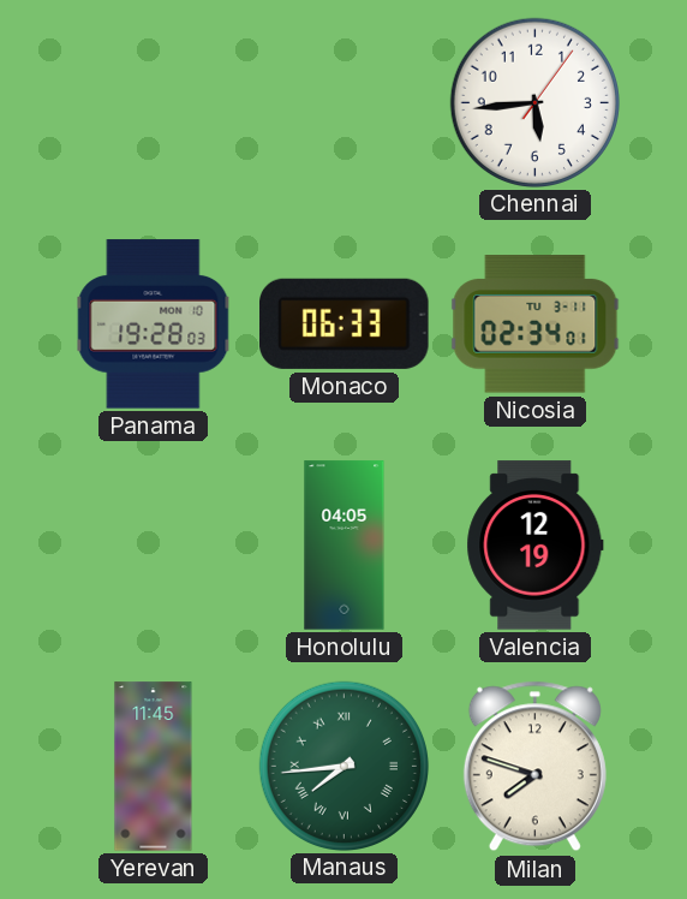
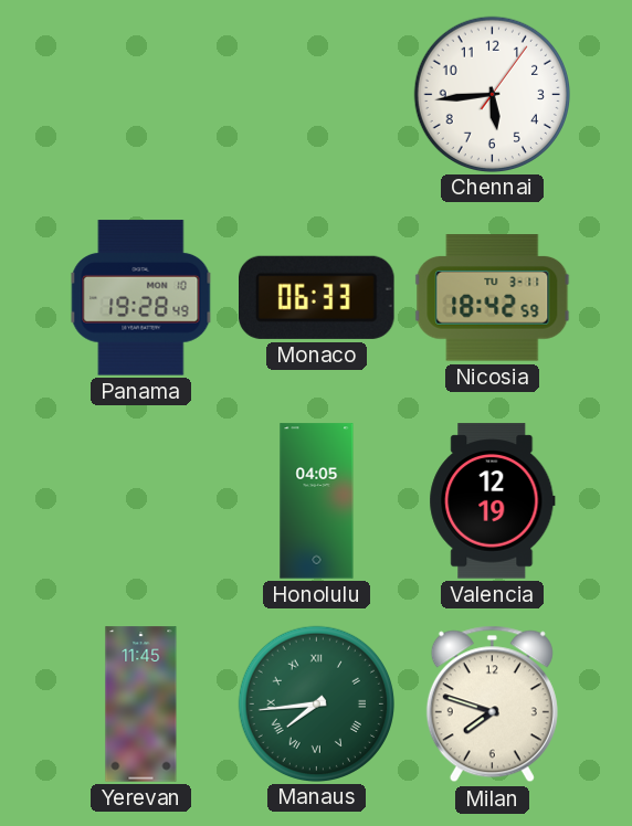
Panama: 19:28:03 -> 19:28:49
Nicosia: 02:34 -> 18:42
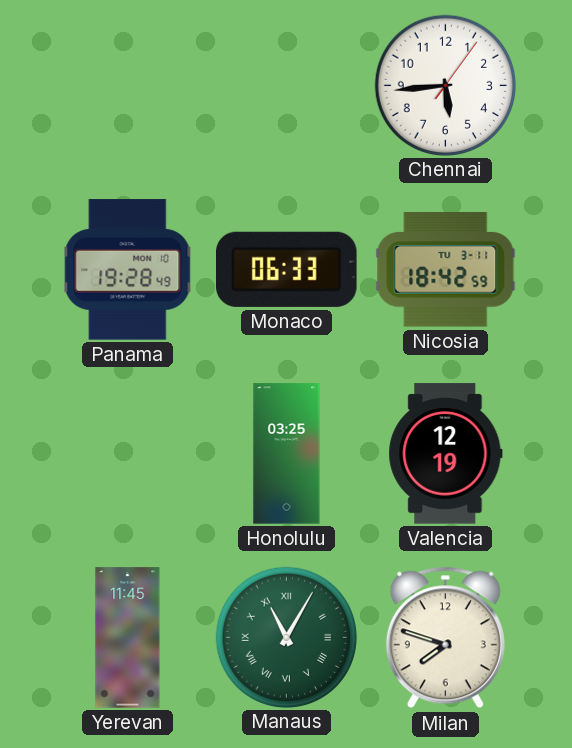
Honolulu: 04:05 -> 03:25
Manaus: 7:44 -> 11:05
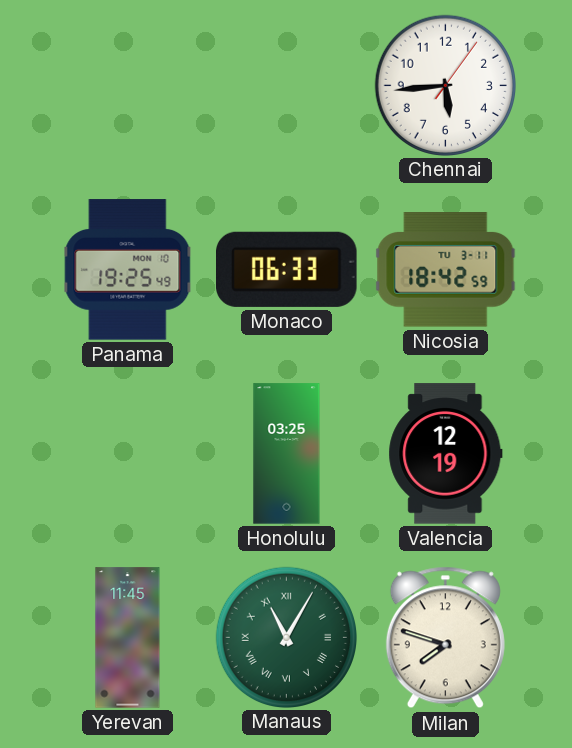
Panama: 19:28 -> 19:25
